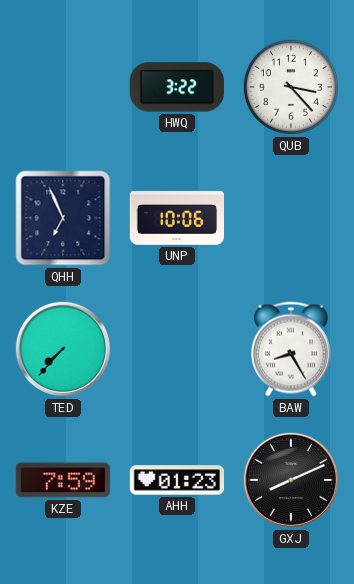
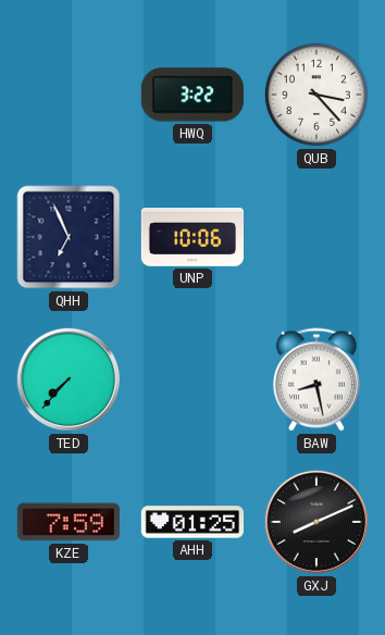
BAW: 8:25 -> 8:28
AHH: 01:23 -> 01:25
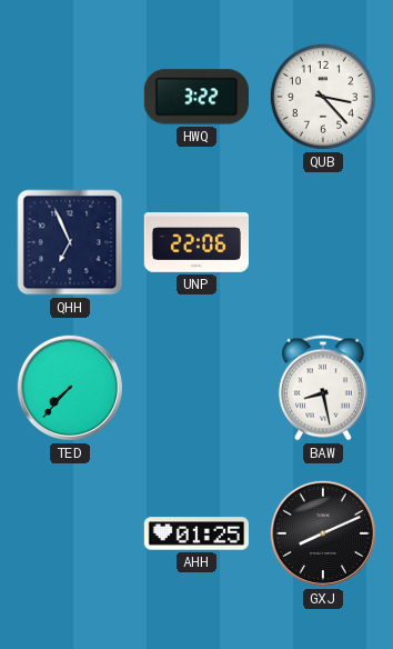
UNP: 10:06 -> 22:06
KZE: 7:59 -> none
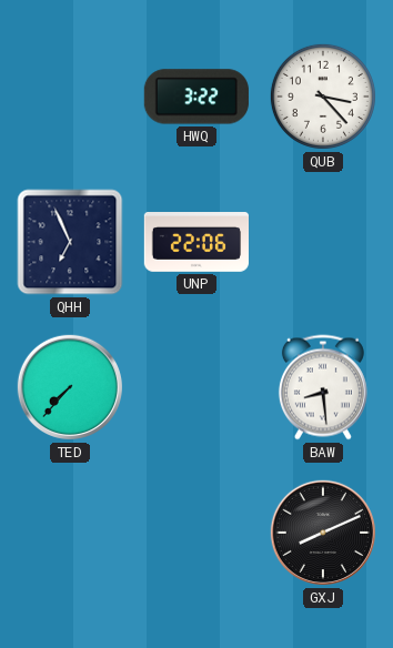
BAW: 8:28 -> 8:29
AHH: 01:25 -> none
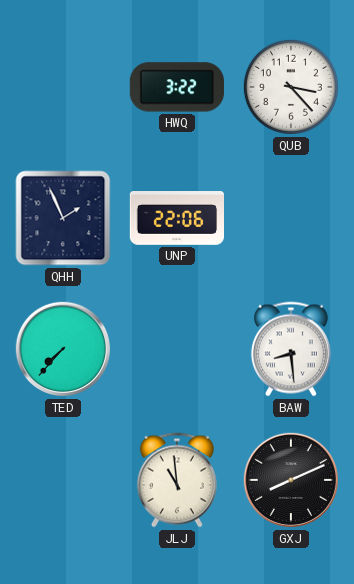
QHH: 6:56 -> 1:56
JLJ: none -> 10:59
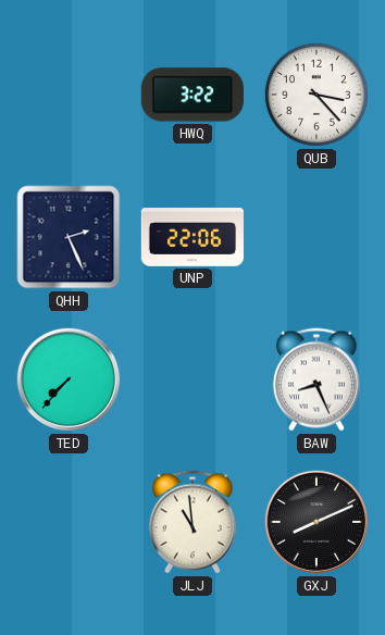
QHH: 1:56 -> 2:26
BAW: 8:29 -> 8:26
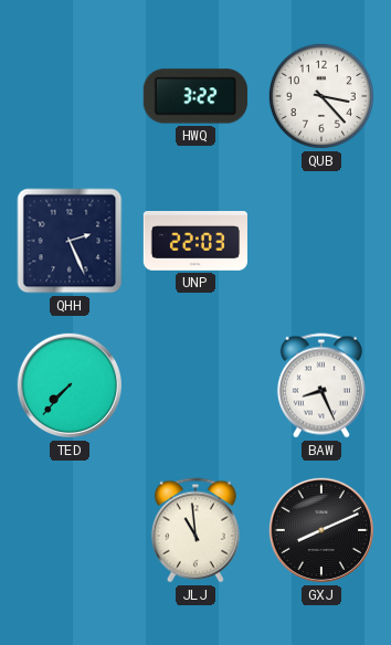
UNP: 22:06 -> 22:03
